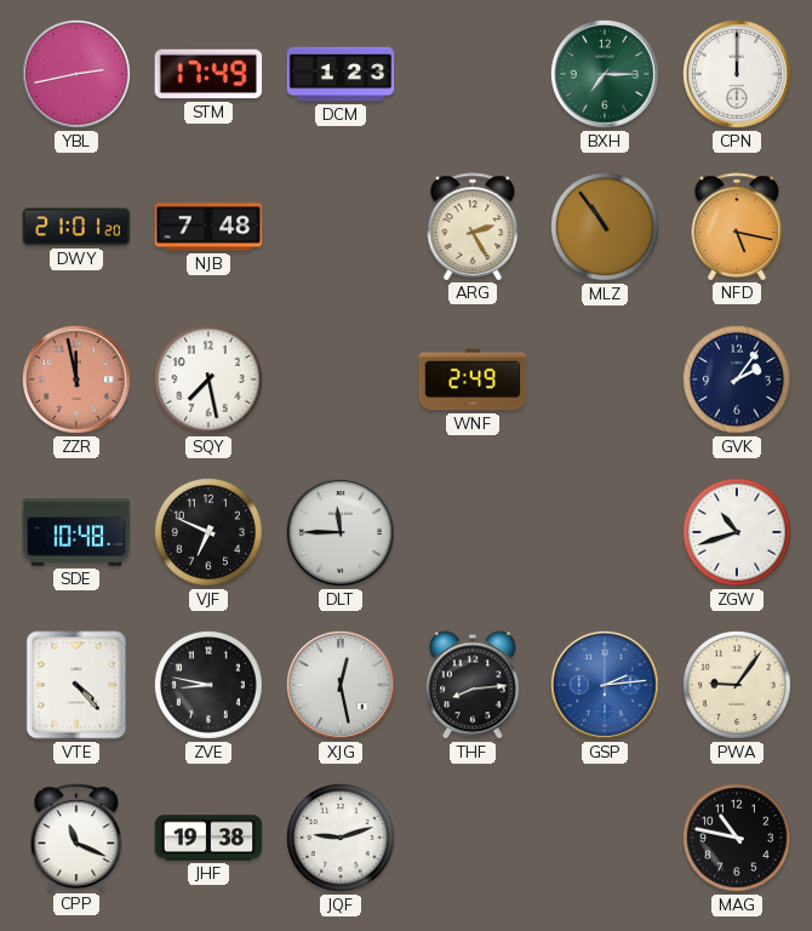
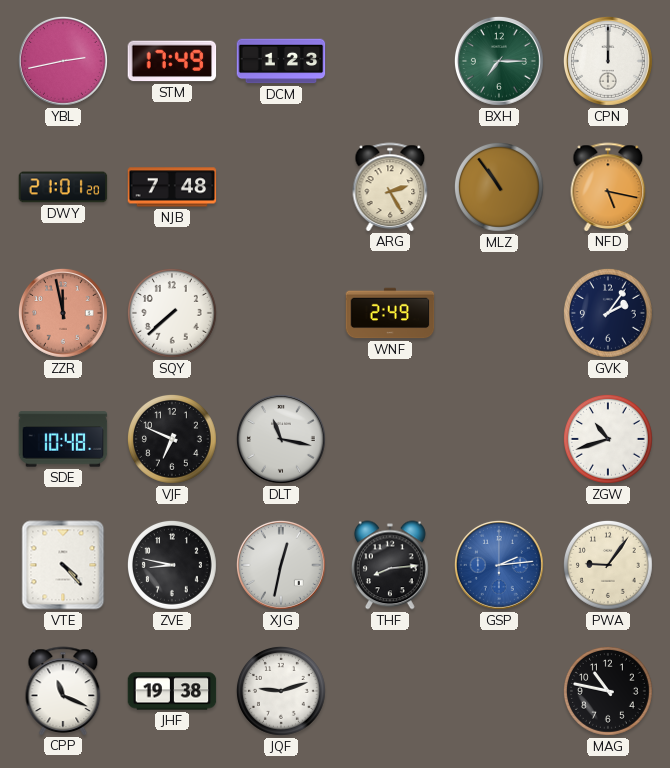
SQY: 7:28 -> 7:38
DLT: 11:45 -> 11:17
XJG: 12:28 -> 12:32
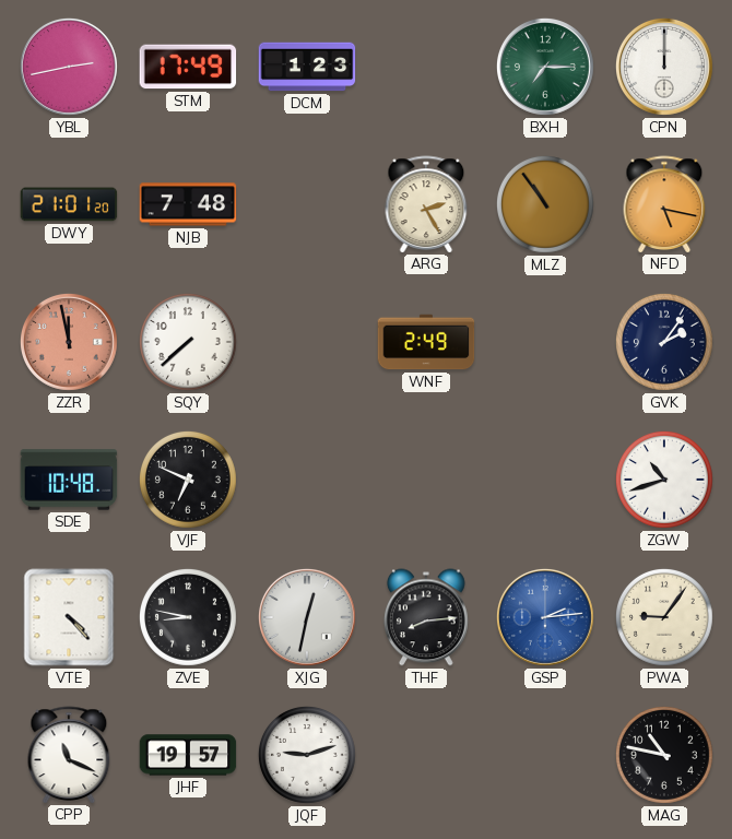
DLT: 11:17 -> none
JHF: 19:38 -> 19:57
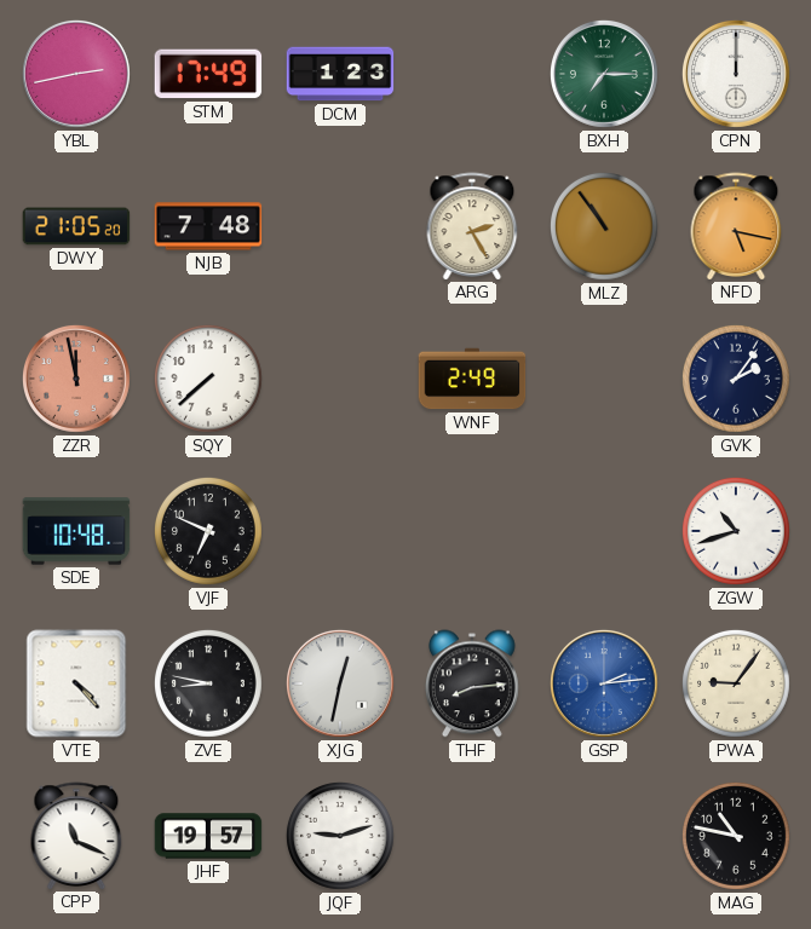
DWY: 21:01 -> 21:05
